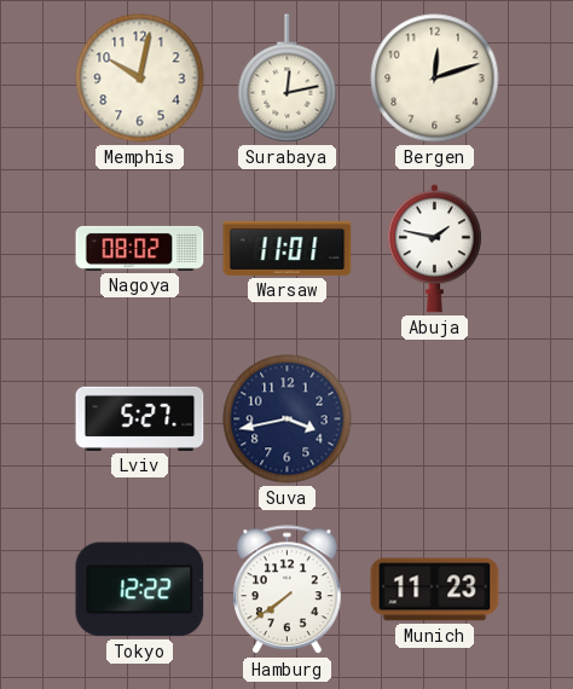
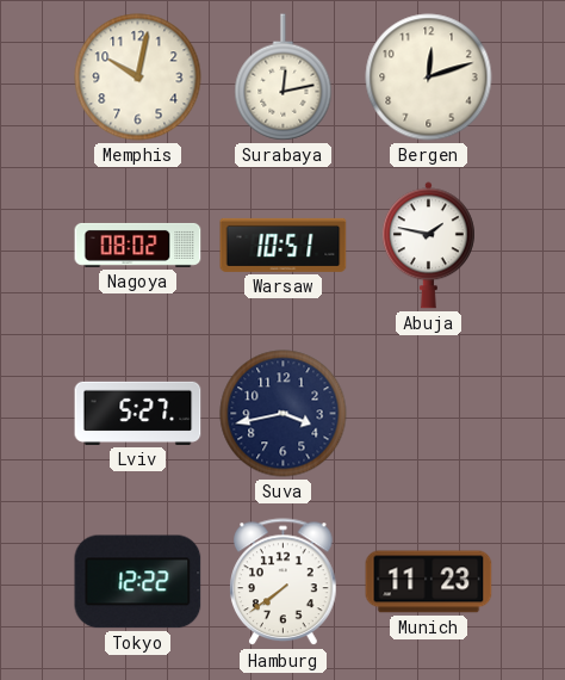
Warsaw: 11:01 -> 10:51
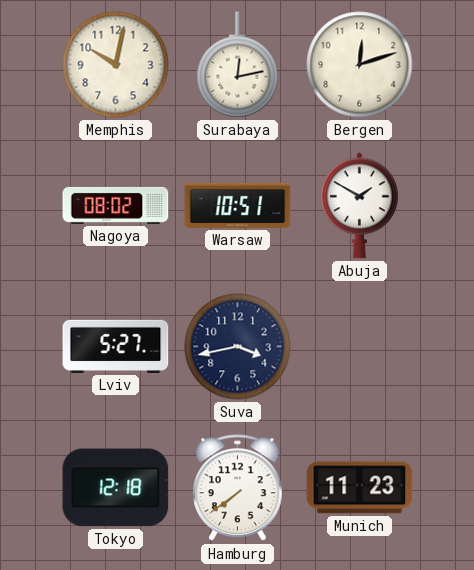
Abuja: 1:47 -> 1:50
Tokyo: 12:22 -> 12:18
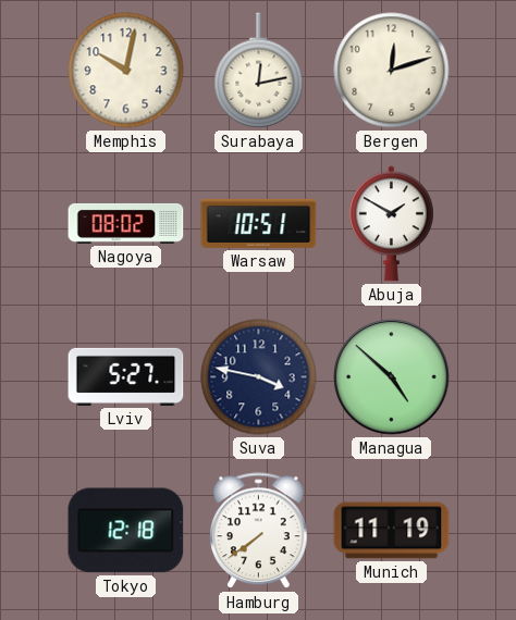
Suva: 3:43 -> 3:47
Managua: none -> 4:52
Munich: 11:23 -> 11:19
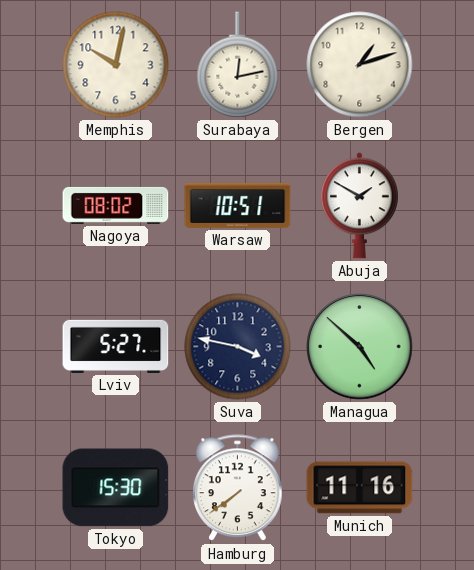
Bergen: 12:12 -> 1:12
Tokyo: 12:18 -> 15:30
Munich: 11:19 -> 11:16
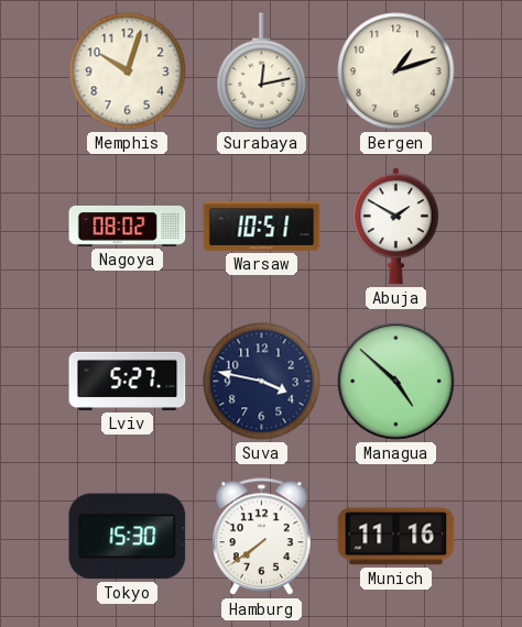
Memphis: 10:02 -> 10:03
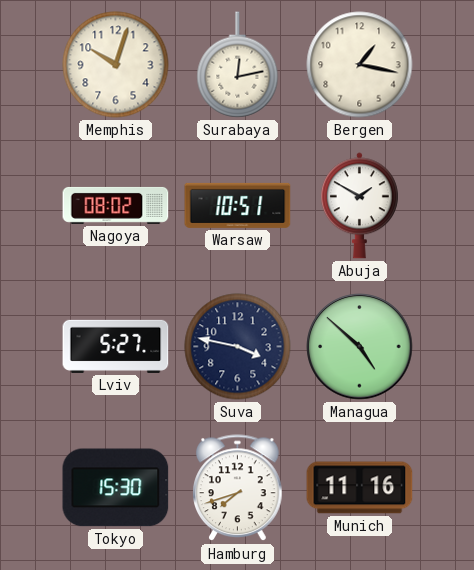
Bergen: 1:12 -> 1:17
Hamburg: 7:39 -> 7:42
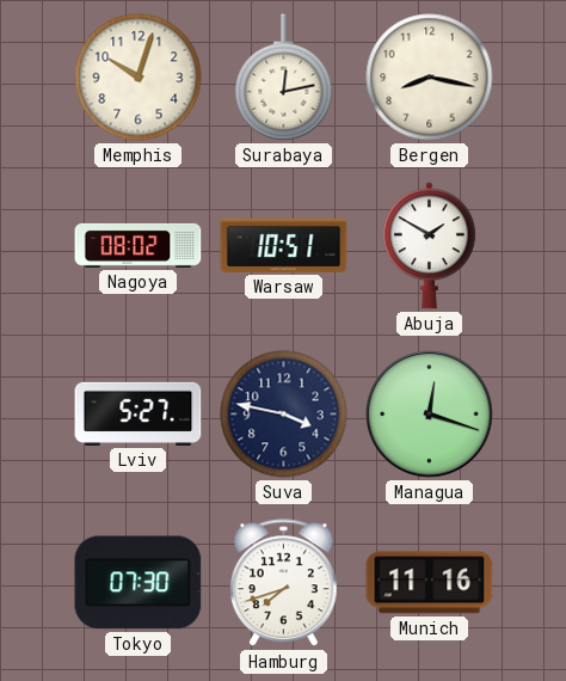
Bergen: 1:17 -> 8:17
Managua: 4:52 -> 12:18
Tokyo: 15:30 -> 07:30
